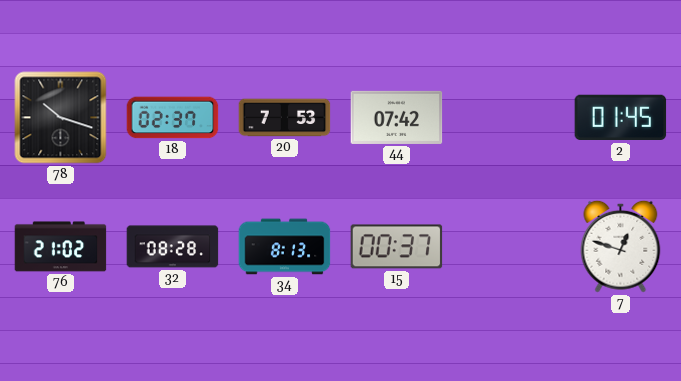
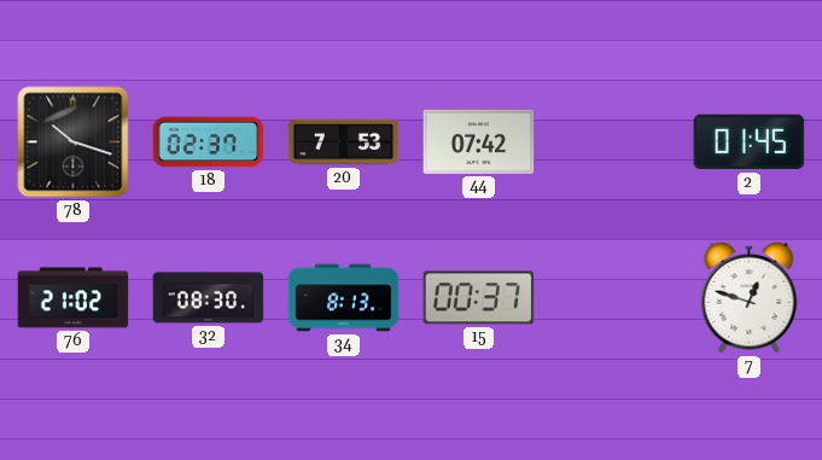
32: 08:28 -> 08:30
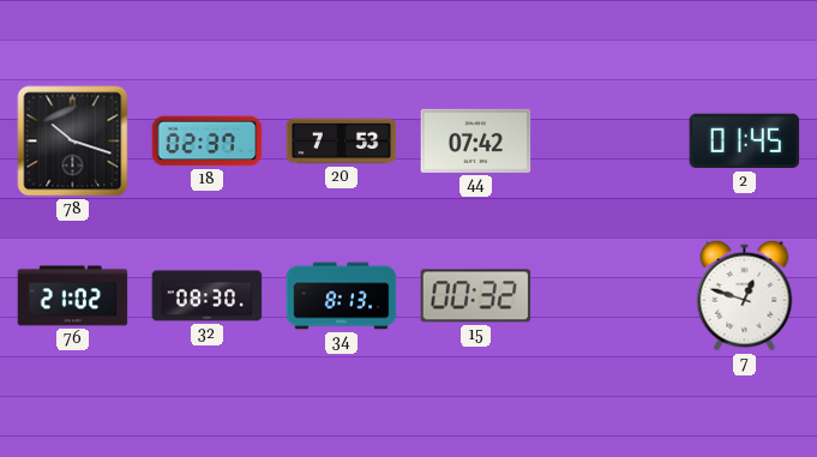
15: 00:37 -> 00:32
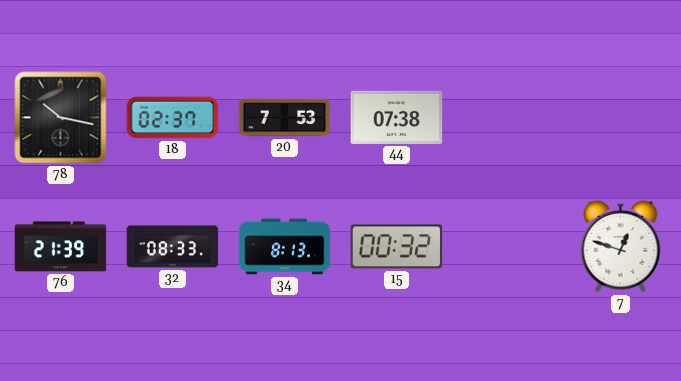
78: 10:18 -> 10:17
44: 07:42 -> 07:38
2: 01:45 -> none
76: 21:02 -> 21:39
32: 08:30 -> 08:33
